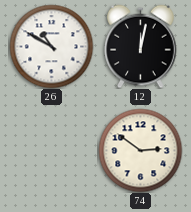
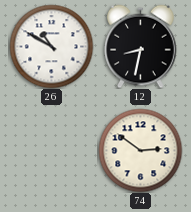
12: 12:02 -> 8:32
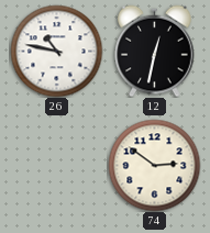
26: 10:50 -> 10:47
12: 8:32 -> 12:32
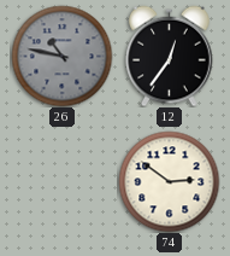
26 dial: white -> grey
12: 12:32 -> 12:36
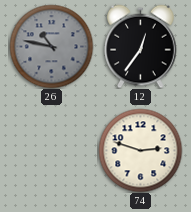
74: 2:51 -> 2:48
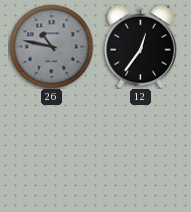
74: 2:48 -> none
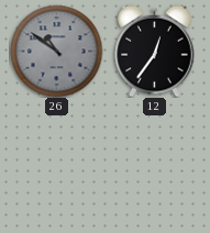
26: 10:47 -> 10:51
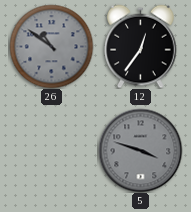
5: none -> 3:48
